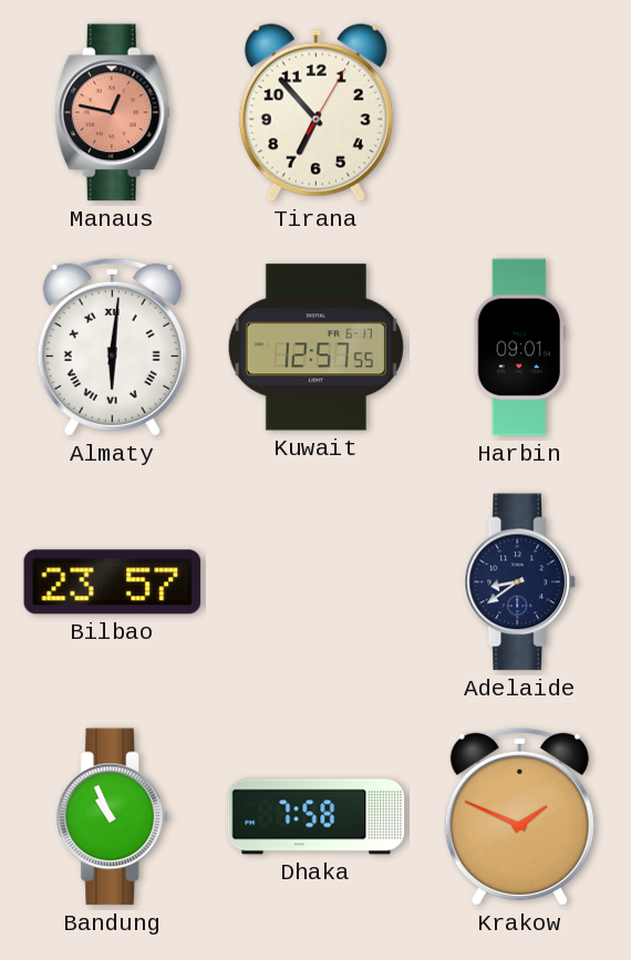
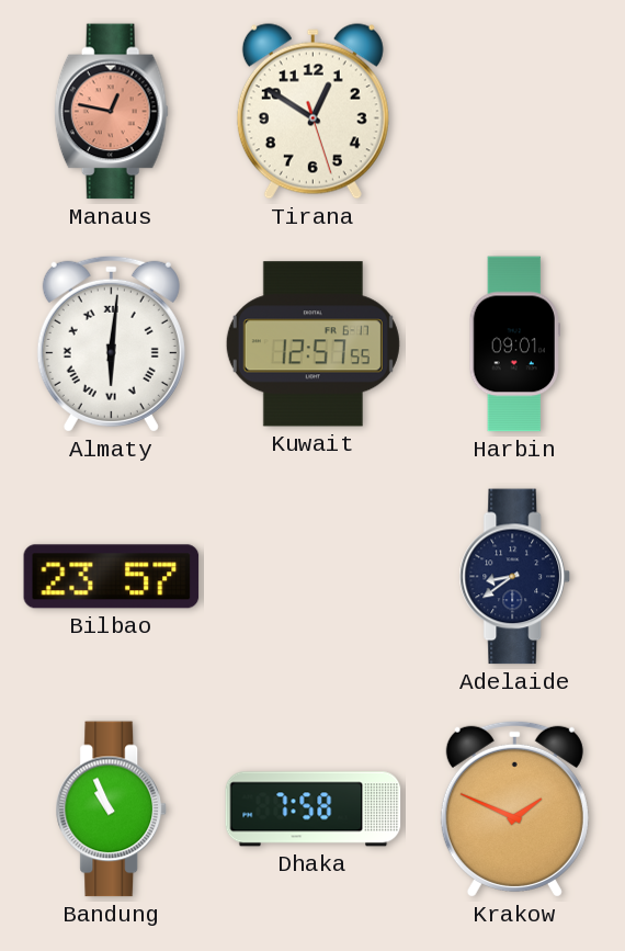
Tirana: 6:53 -> 12:50
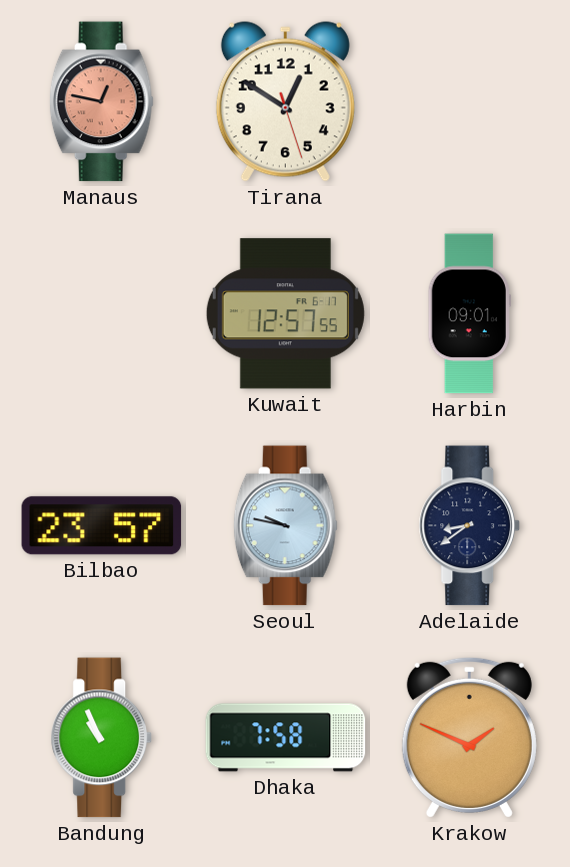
Almaty: 6:01 -> none
Seoul: none -> 9:47
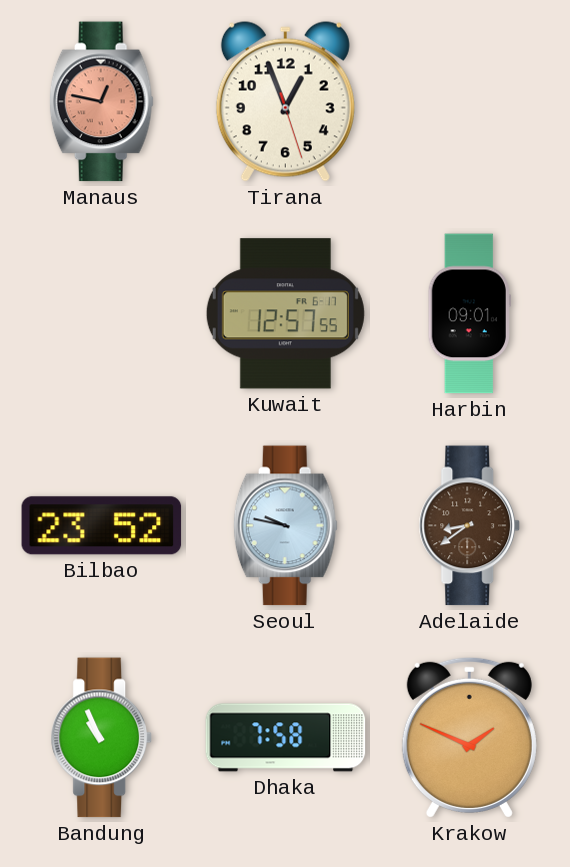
Tirana: 12:50 -> 12:56
Bilbao: 23:57 -> 23:52
Adelaide dial: navy -> brown
